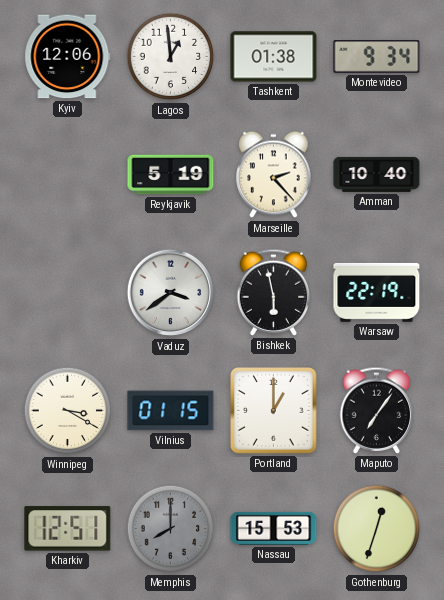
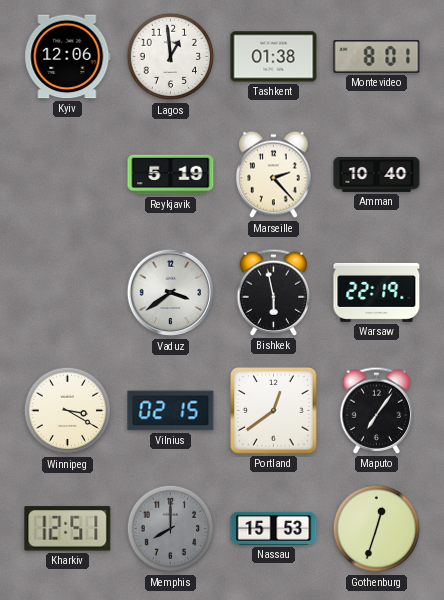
Montevideo: 9:34 -> 8:01
Vilnius: 01:15 -> 02:15
Portland: 1:00 -> 12:39
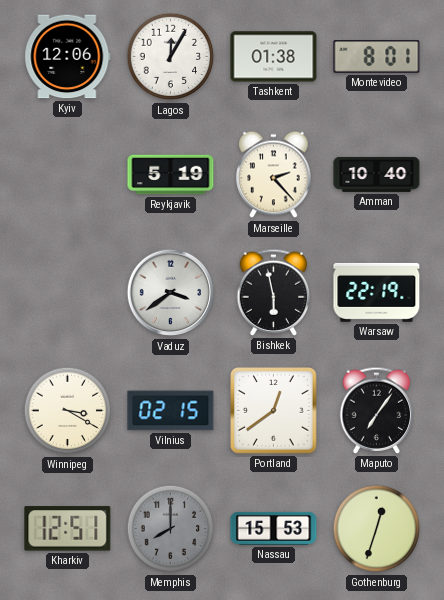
Lagos: 12:59 -> 12:05
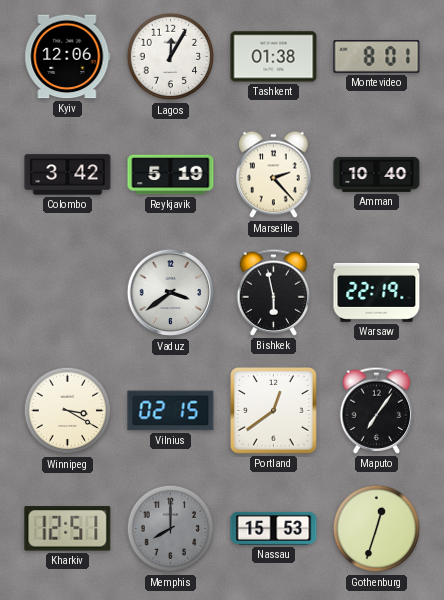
Colombo: none -> 3:42
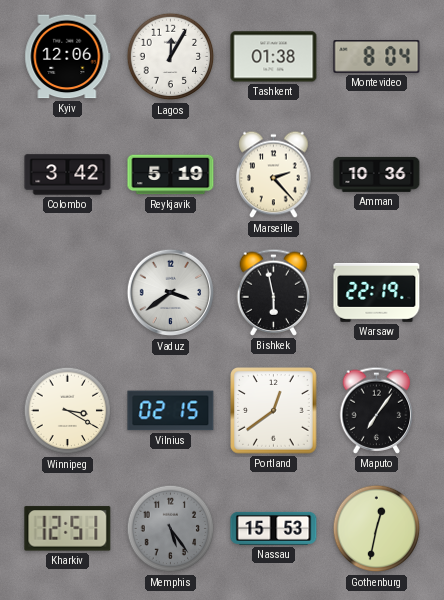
Montevideo: 8:01 -> 8:04
Amman: 10:40 -> 10:36
Memphis: 8:00 -> 5:24
Gothenburg: 12:33 -> 12:32
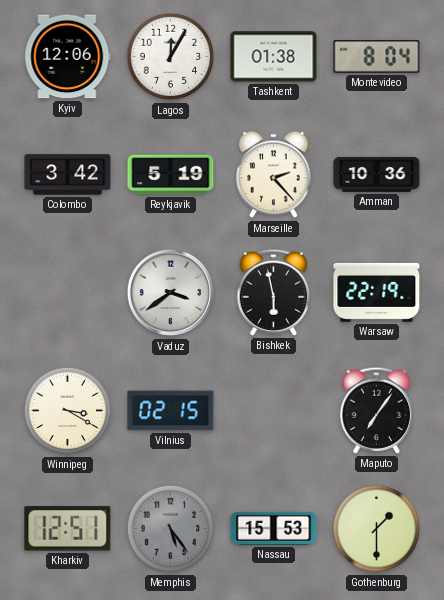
Portland: 12:39 -> none
Gothenburg: 12:32 -> 1:30
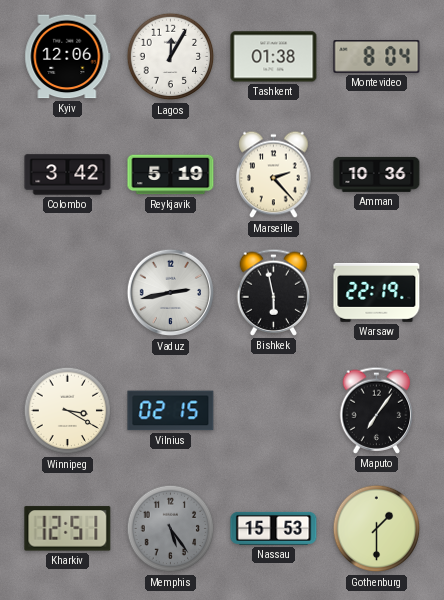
Vaduz: 3:39 -> 2:43
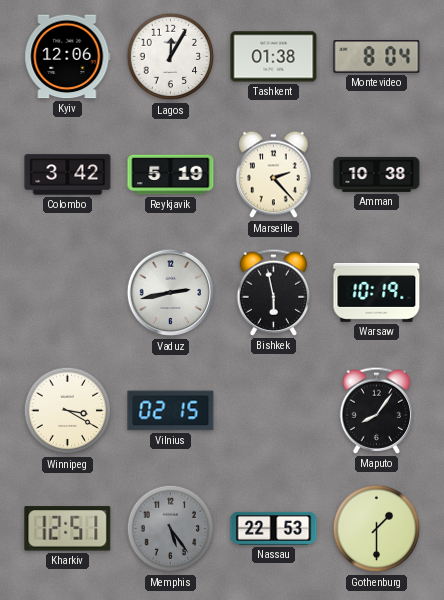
Amman: 10:36 -> 10:38
Warsaw: 22:19 -> 10:19
Maputo: 7:06 -> 8:06
Nassau: 15:53 -> 22:53
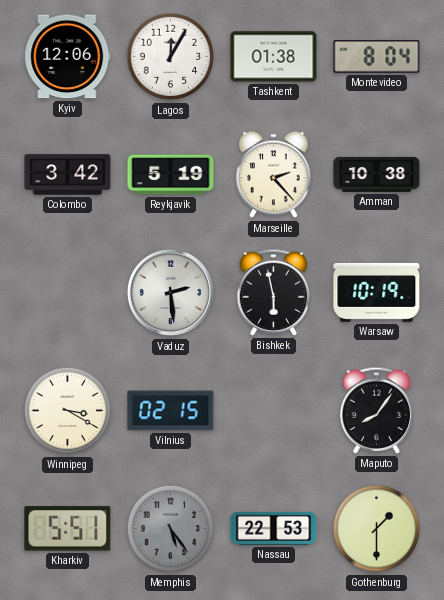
Vaduz: 2:43 -> 2:29
Kharkiv: 12:51 -> 5:51
